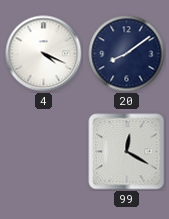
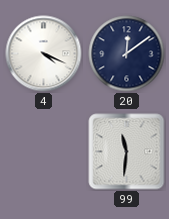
20: 8:09 -> 12:09
99: 12:20 -> 11:31
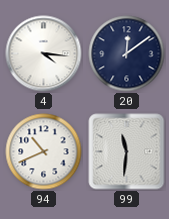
4: 4:19 -> 4:16
94: none -> 10:41
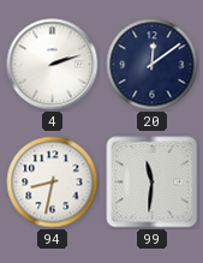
4: 4:16 -> 2:12
94: 10:41 -> 8:32
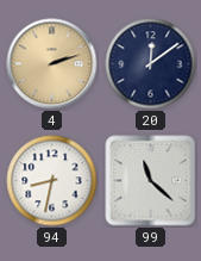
4 dial: white -> champagne
99: 11:31 -> 11:22
